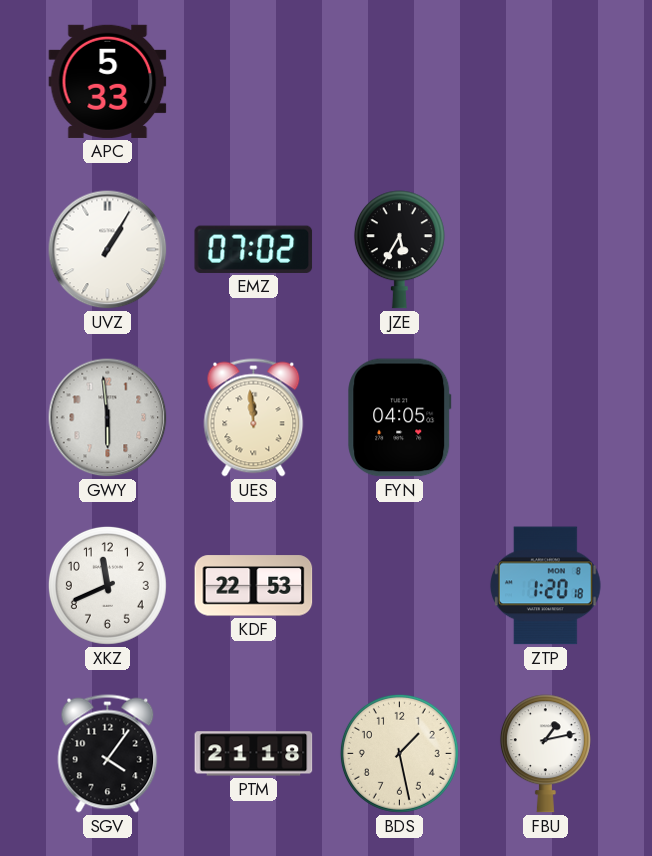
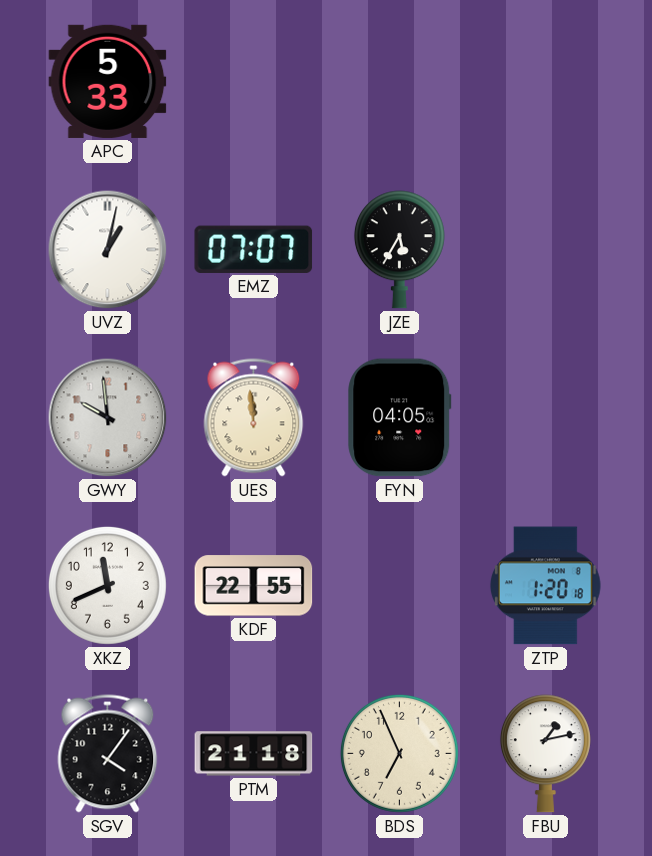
UVZ: 1:05 -> 1:02
EMZ: 07:02 -> 07:07
GWY: 5:59 -> 9:59
KDF: 22:53 -> 22:55
BDS: 1:28 -> 6:56
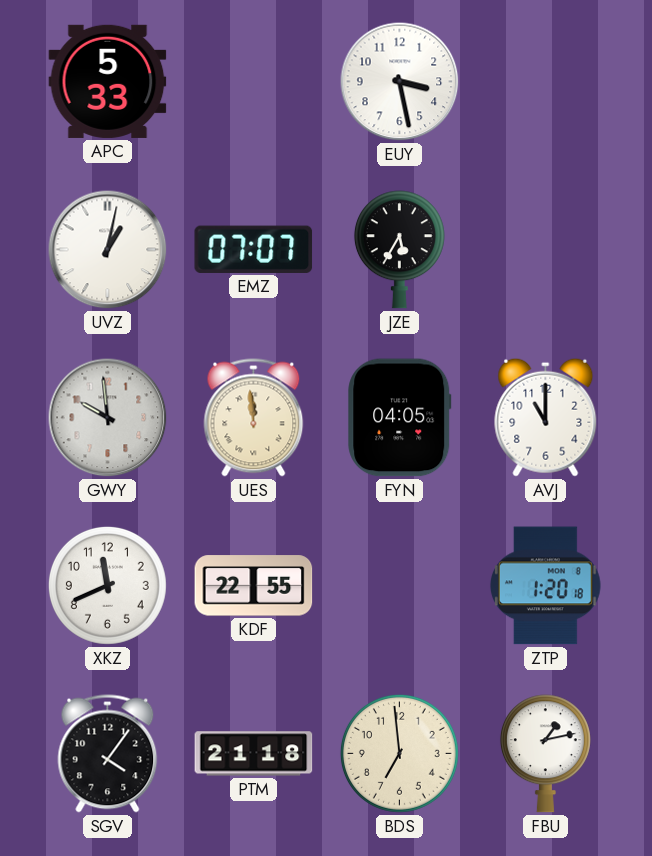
EUY: none -> 3:28
AVJ: none -> 11:00
BDS: 6:56 -> 6:59
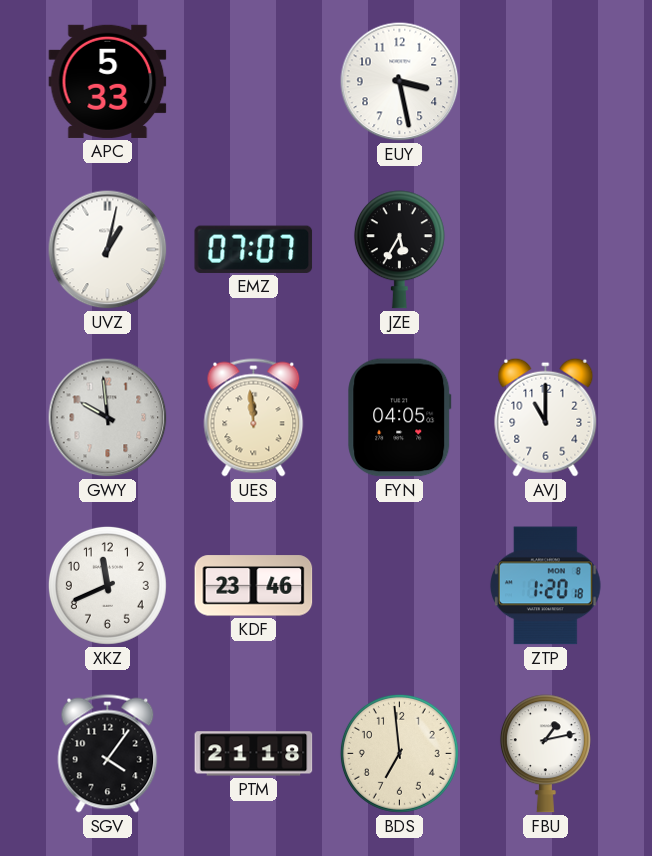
KDF: 22:55 -> 23:46
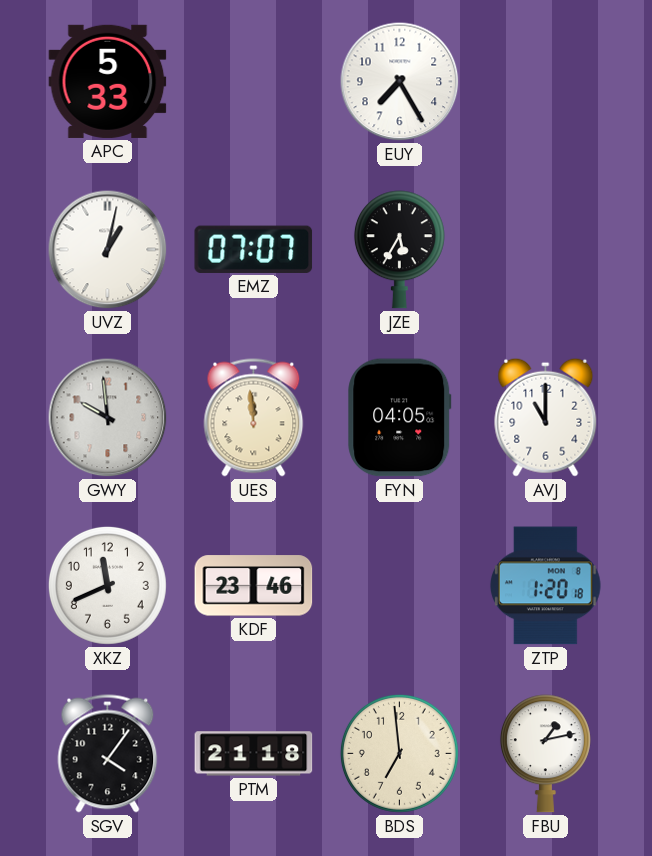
EUY: 3:28 -> 7:25
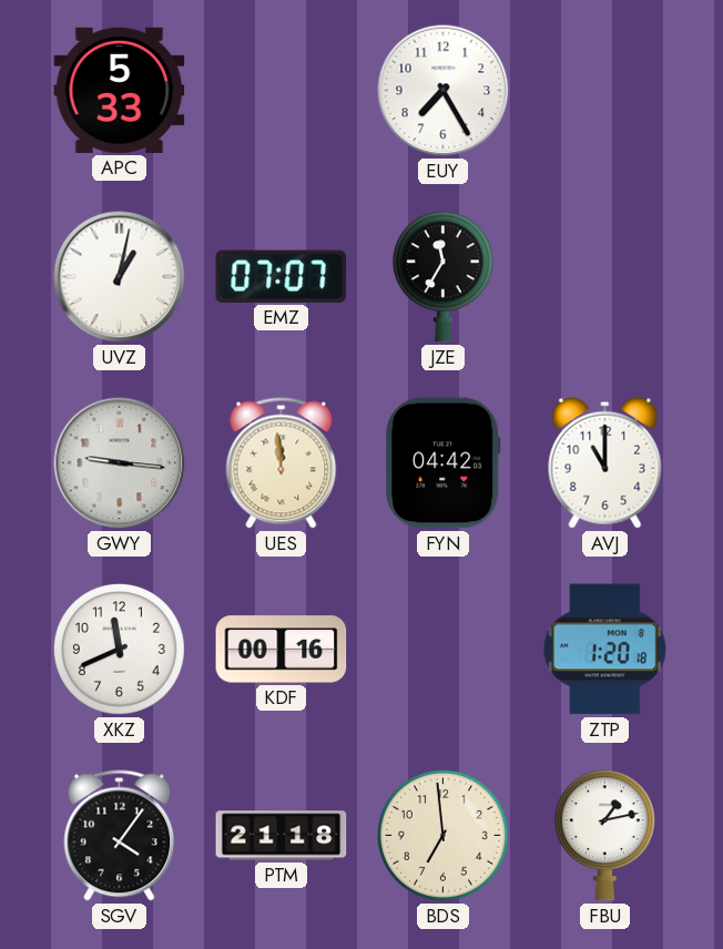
JZE: 5:35 -> 11:35
GWY: 9:59 -> 9:16
FYN: 04:05 -> 04:42
KDF: 23:46 -> 00:16
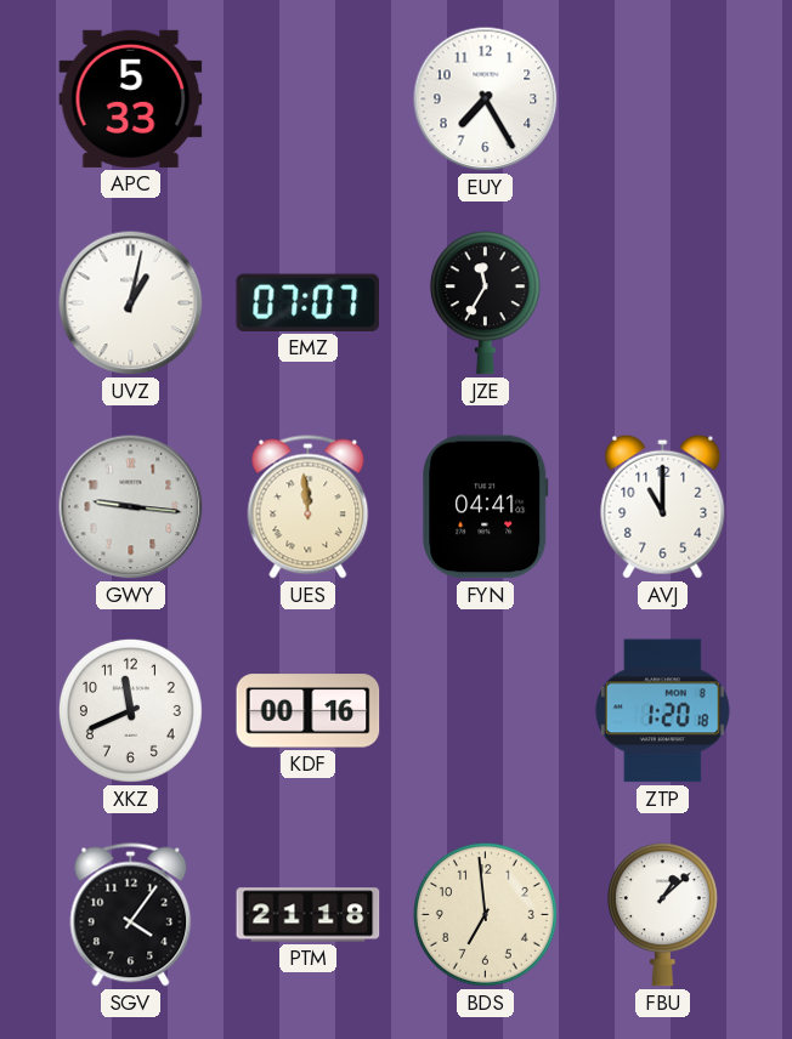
FYN: 04:42 -> 04:41
FBU: 1:13 -> 1:08
